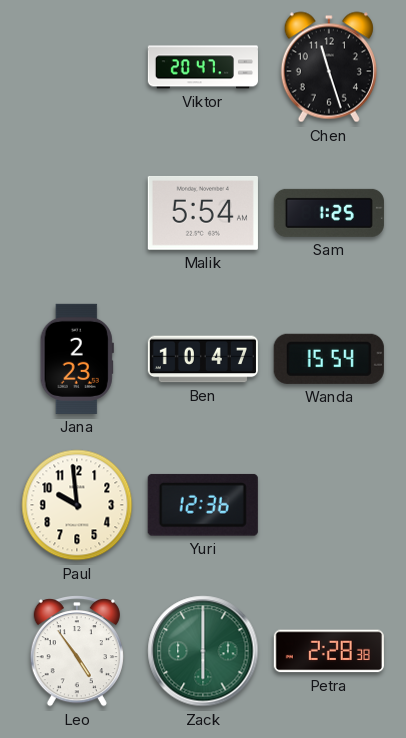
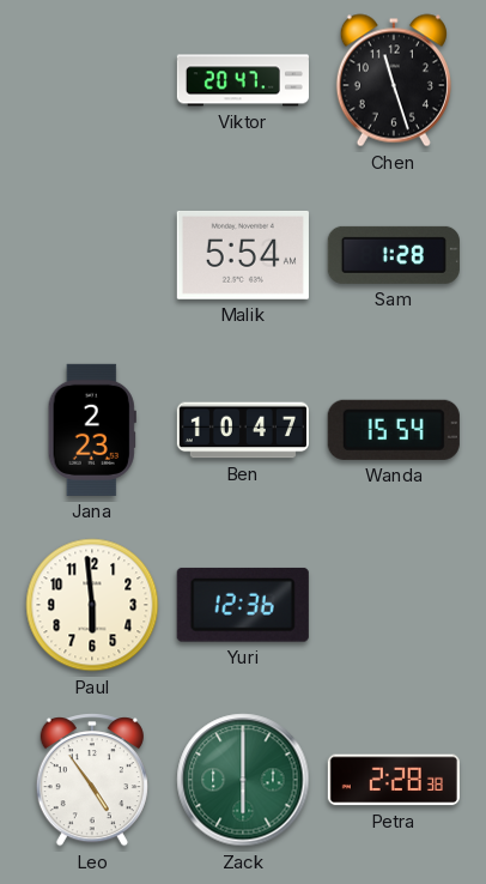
Sam: 1:25 -> 1:28
Paul: 9:59 -> 5:59
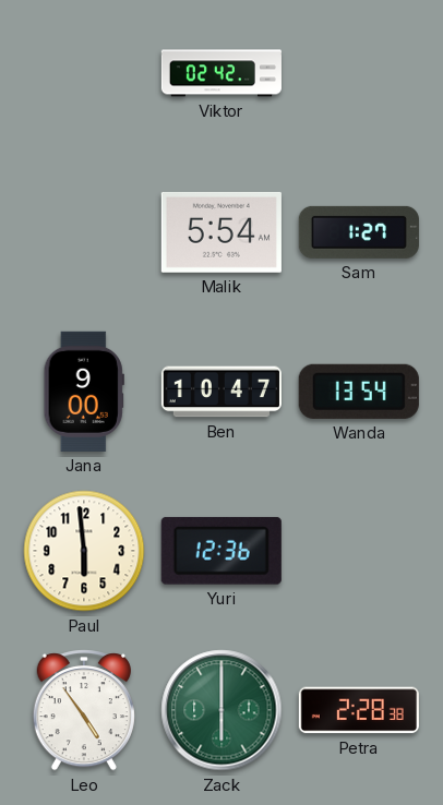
Viktor: 20:47 -> 02:42
Chen: 11:27 -> none
Sam: 1:28 -> 1:27
Jana: 2:23 -> 9:00
Wanda: 15:54 -> 13:54
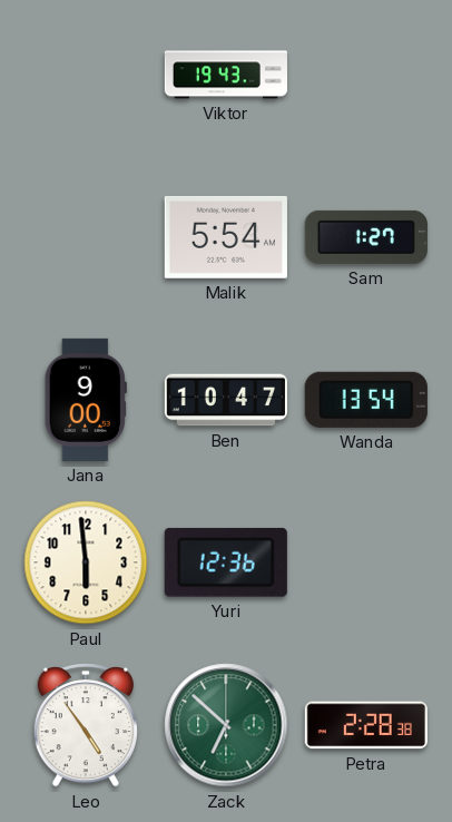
Viktor: 02:42 -> 19:43
Zack: 6:00 -> 6:52
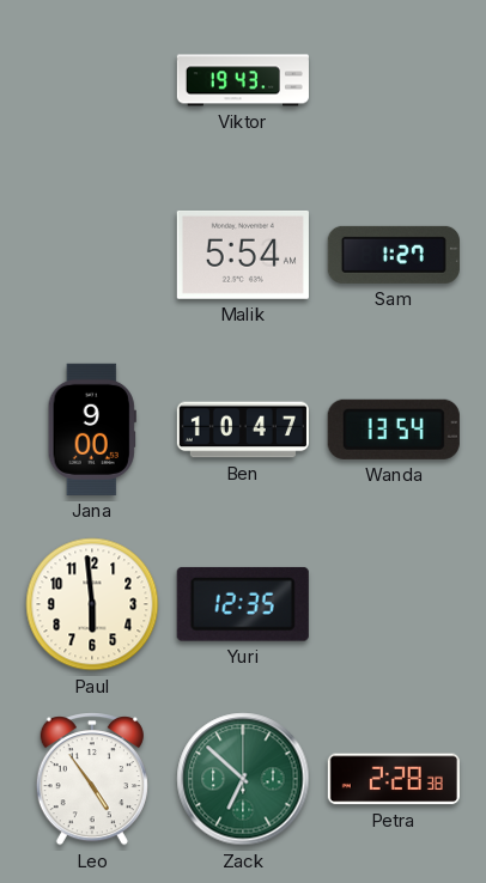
Yuri: 12:36 -> 12:35
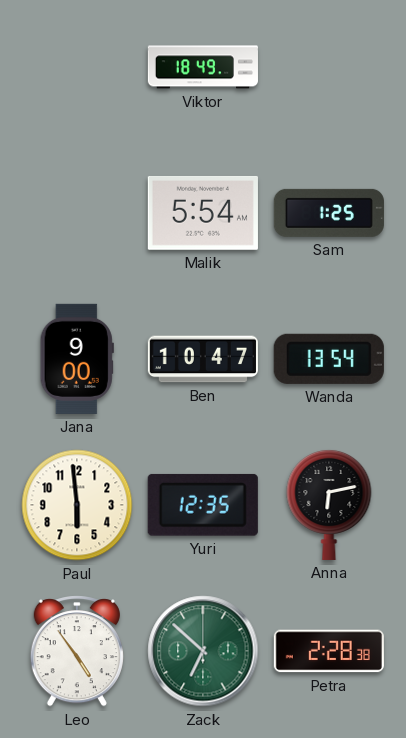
Viktor: 19:43 -> 18:49
Sam: 1:27 -> 1:25
Anna: none -> 6:13
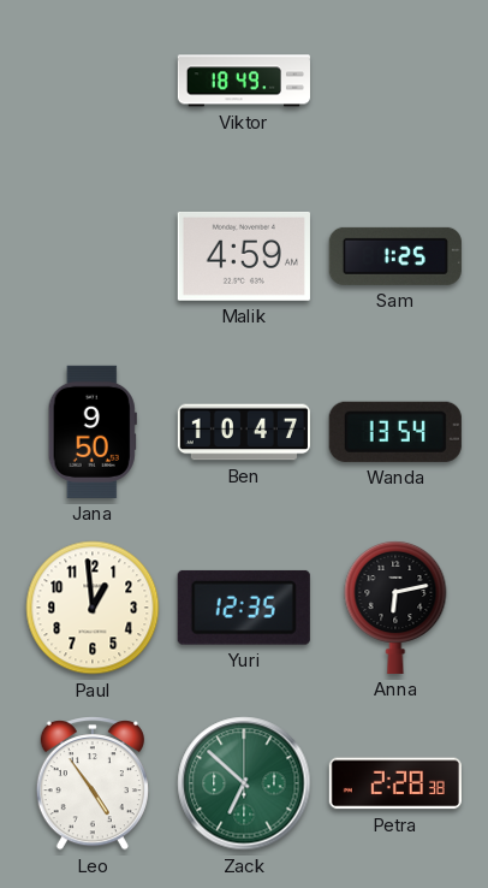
Malik: 5:54 -> 4:59
Jana: 9:00 -> 9:50
Paul: 5:59 -> 12:59
